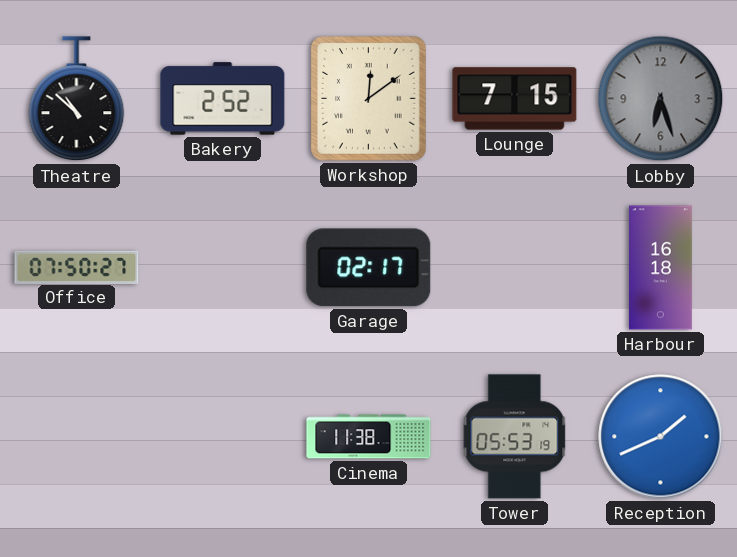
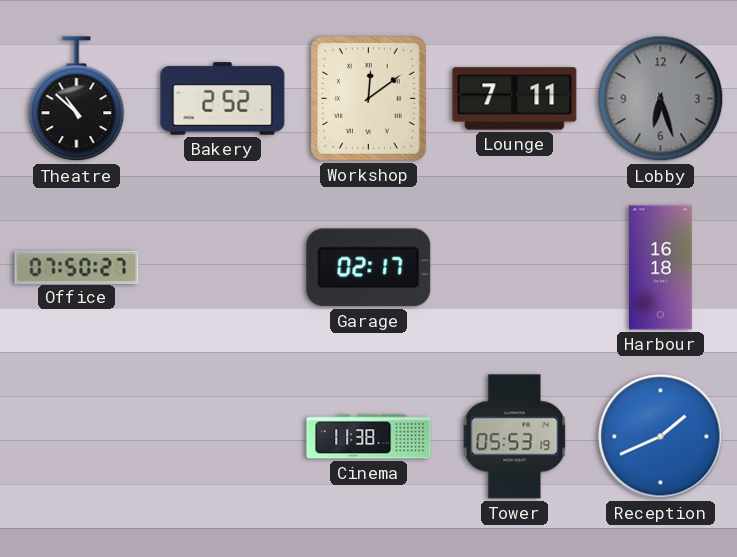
Lounge: 7:15 -> 7:11
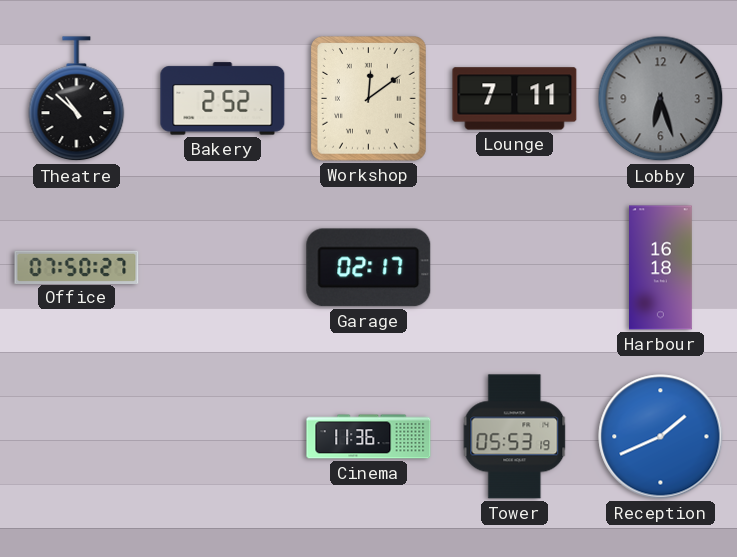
Cinema: 11:38 -> 11:36
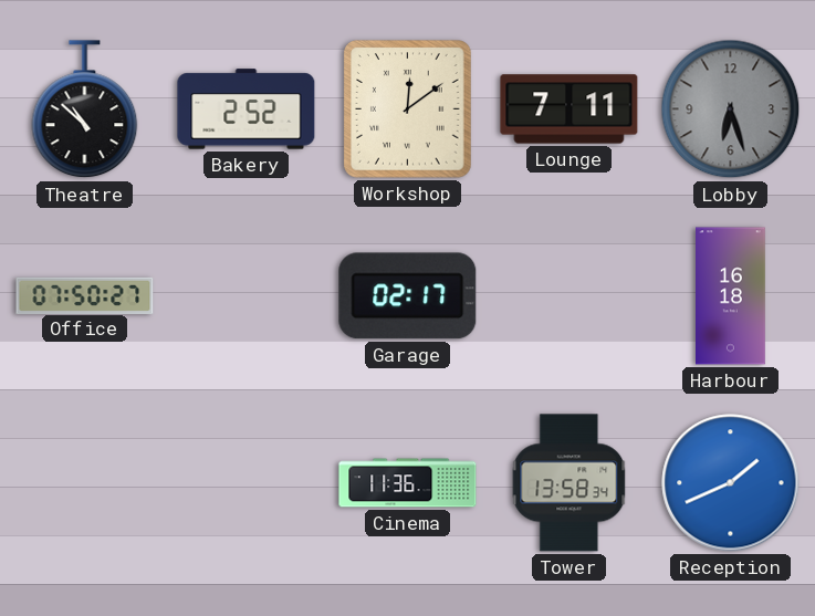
Tower: 05:53 -> 13:58
